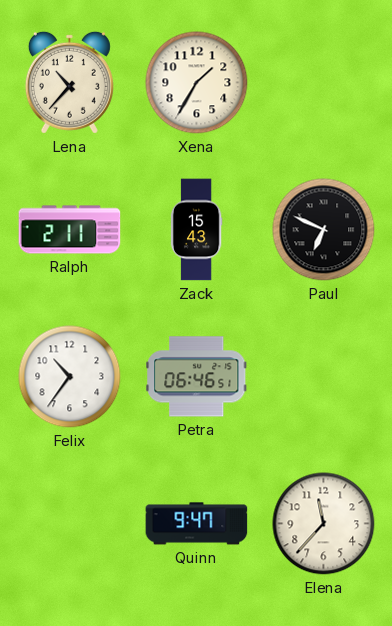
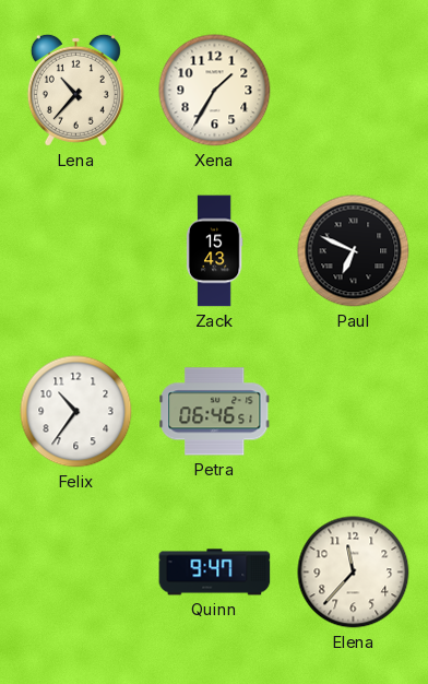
Ralph: 2:11 -> none
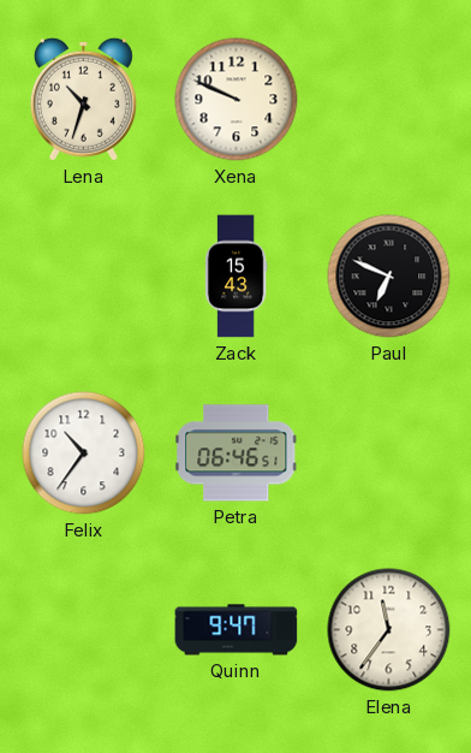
Lena: 10:37 -> 10:33
Xena: 1:35 -> 9:49
Elena: 11:37 -> 11:36
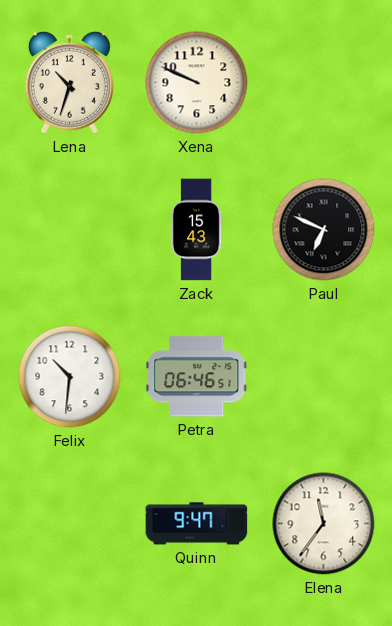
Felix: 10:36 -> 10:31
